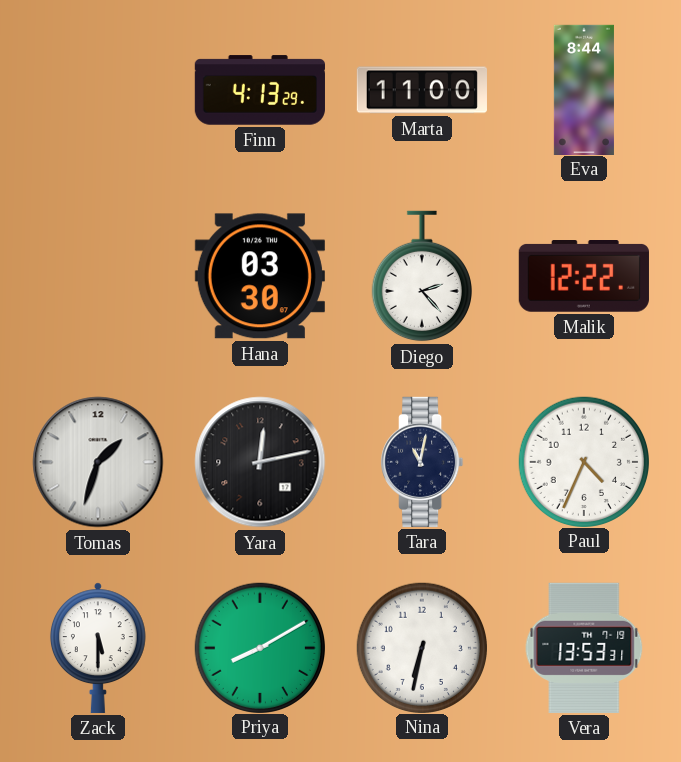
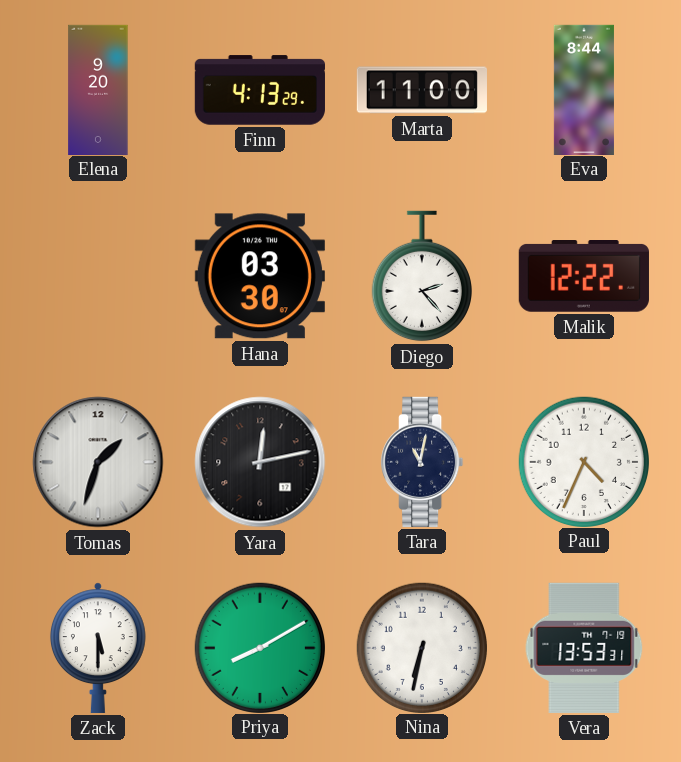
Elena: none -> 9:20
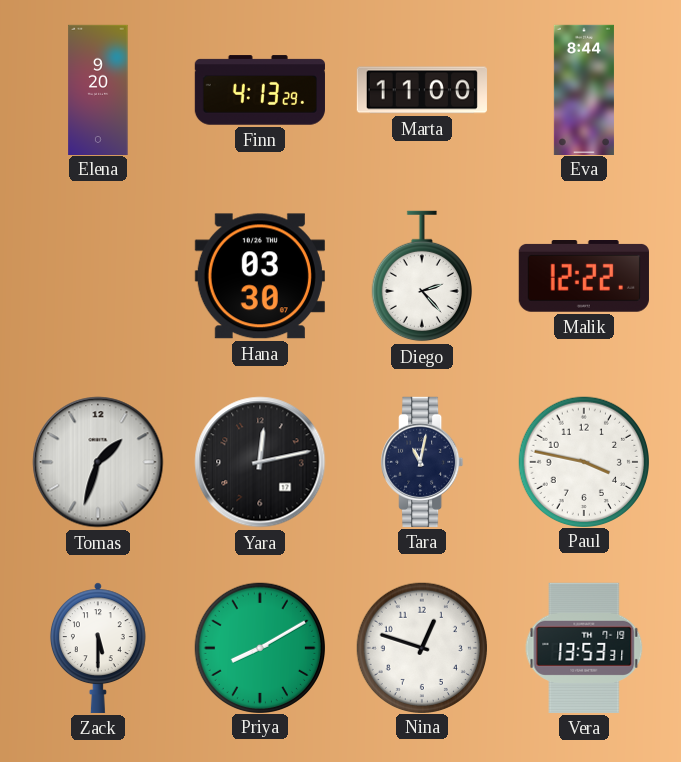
Paul: 4:34 -> 3:47
Nina: 6:32 -> 12:48
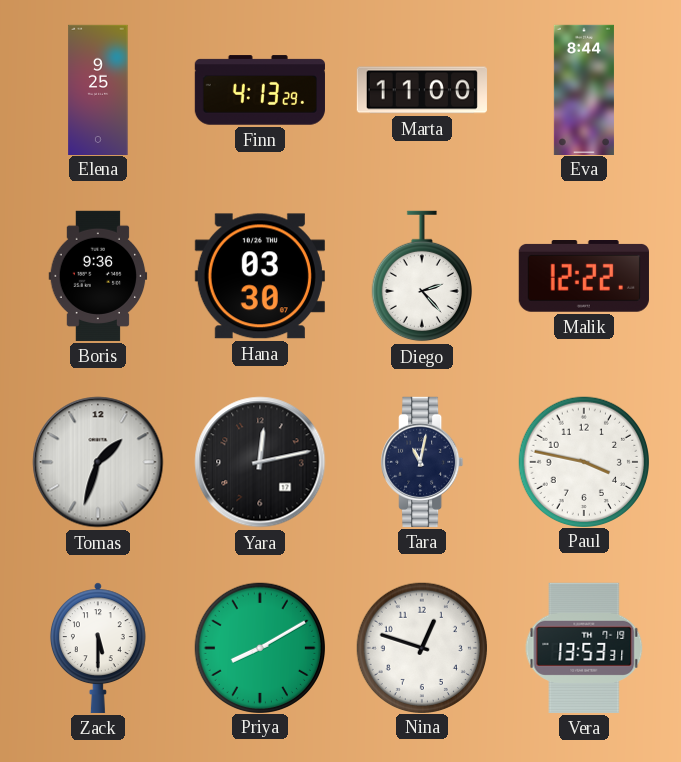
Elena: 9:20 -> 9:25
Boris: none -> 9:36
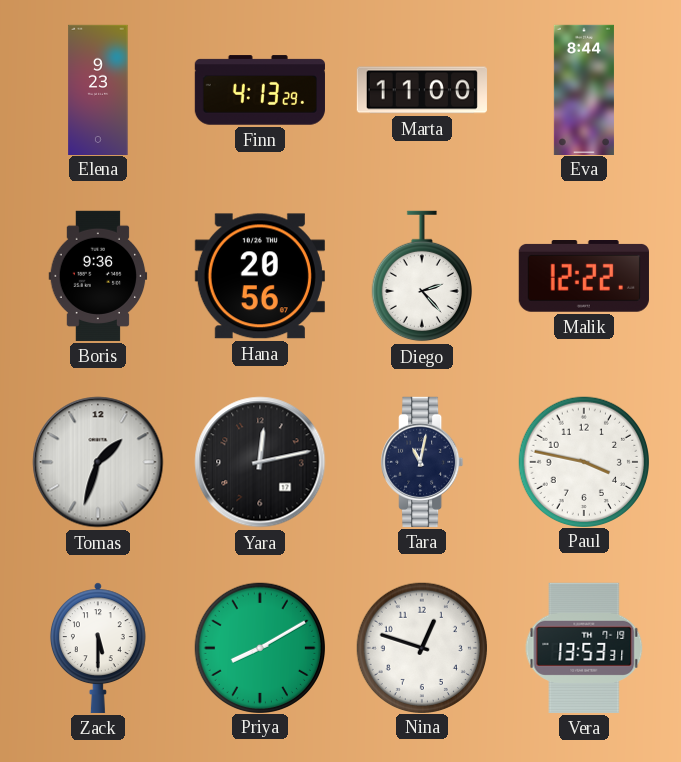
Elena: 9:25 -> 9:23
Hana: 03:30 -> 20:56
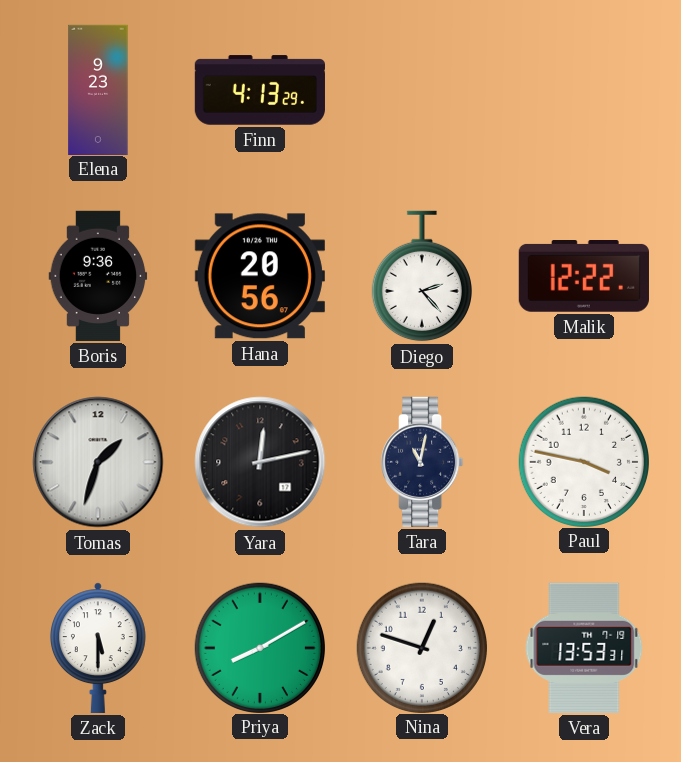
Marta: 11:00 -> none
Eva: 8:44 -> none
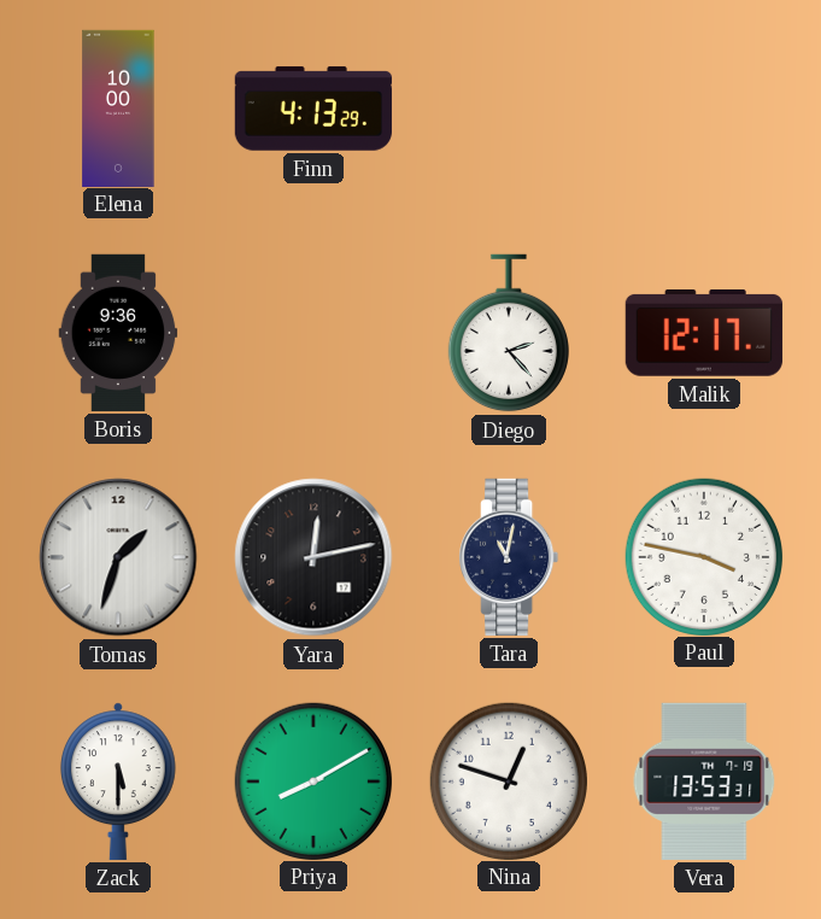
Elena: 9:23 -> 10:00
Hana: 20:56 -> none
Malik: 12:22 -> 12:17
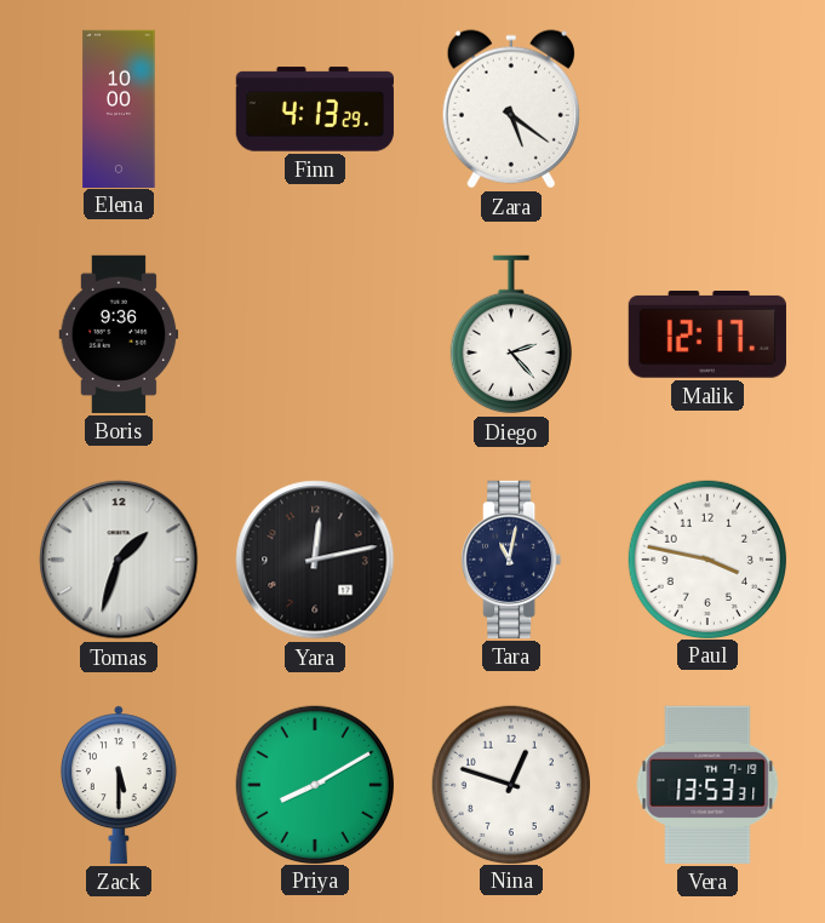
Zara: none -> 5:21
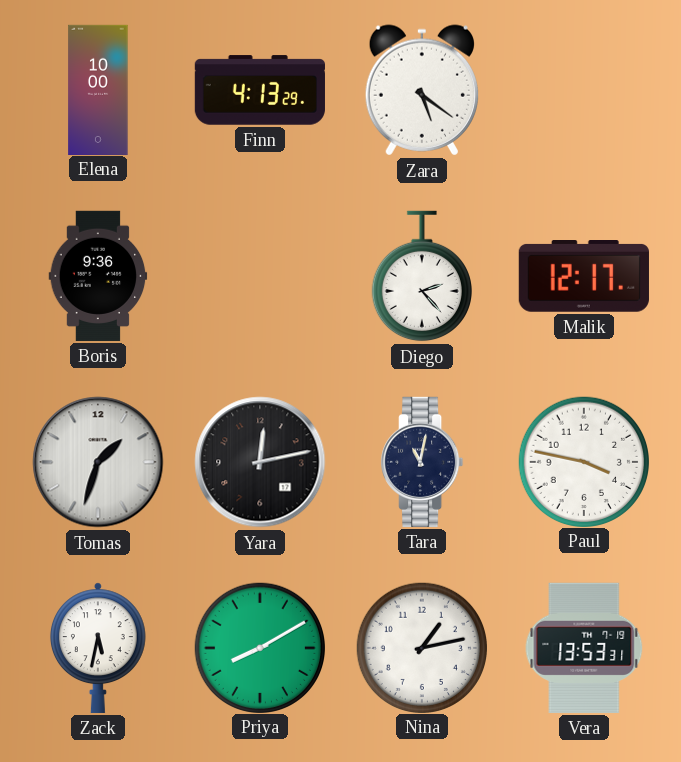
Zack: 5:30 -> 5:32
Nina: 12:48 -> 1:13
